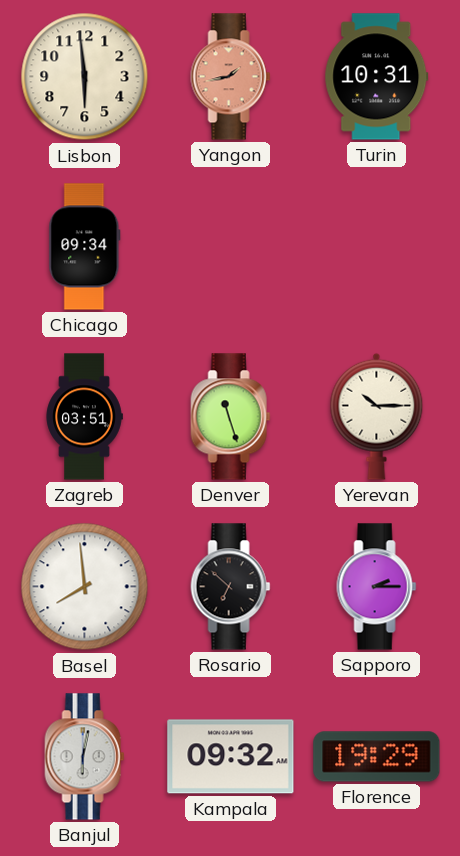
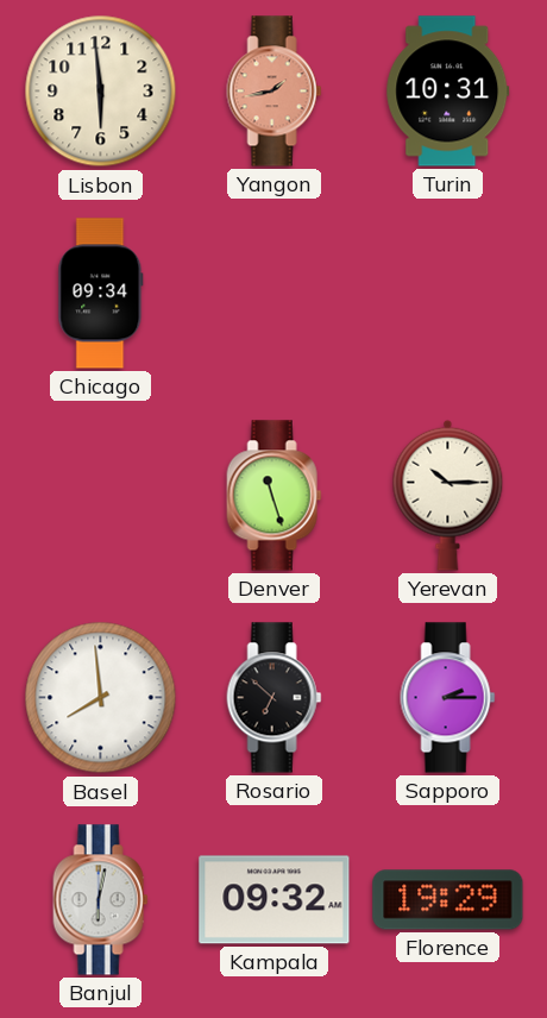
Zagreb: 03:51 -> none
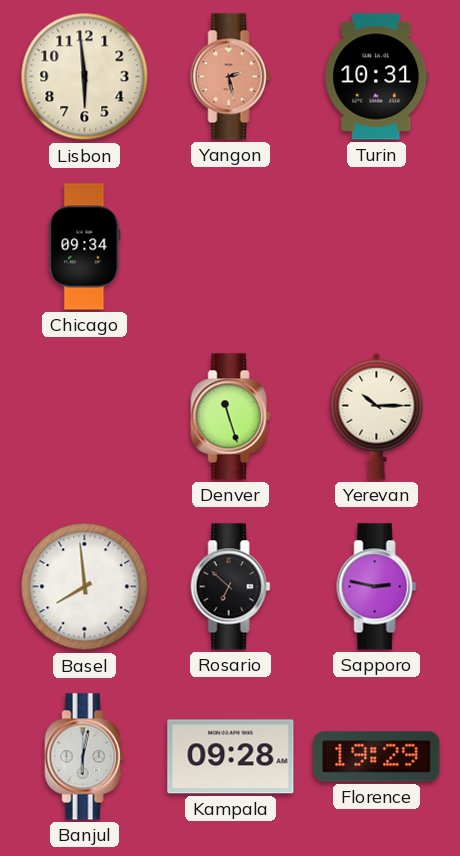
Yangon: 1:43 -> 2:28
Sapporo: 2:15 -> 2:47
Kampala: 09:32 -> 09:28
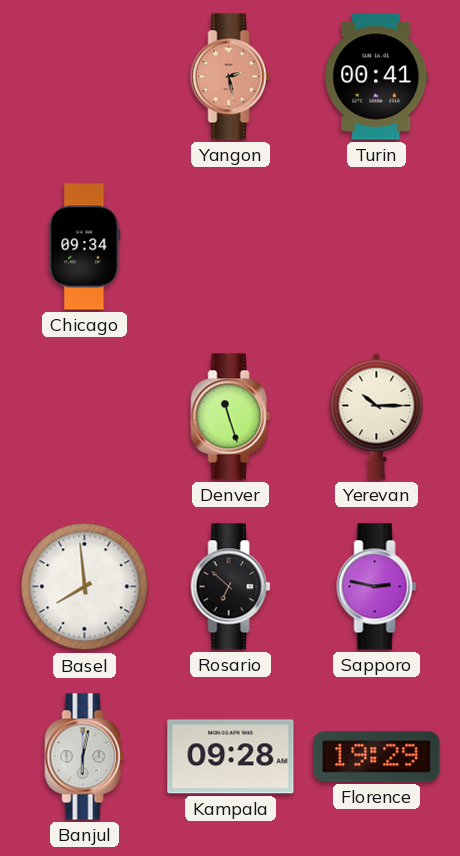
Lisbon: 5:59 -> none
Turin: 10:31 -> 00:41
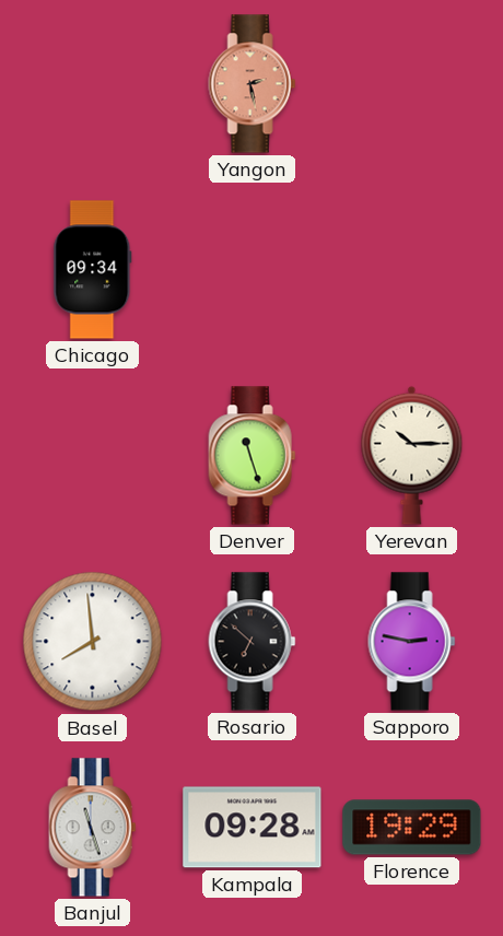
Turin: 00:41 -> none
Banjul: 6:02 -> 11:27
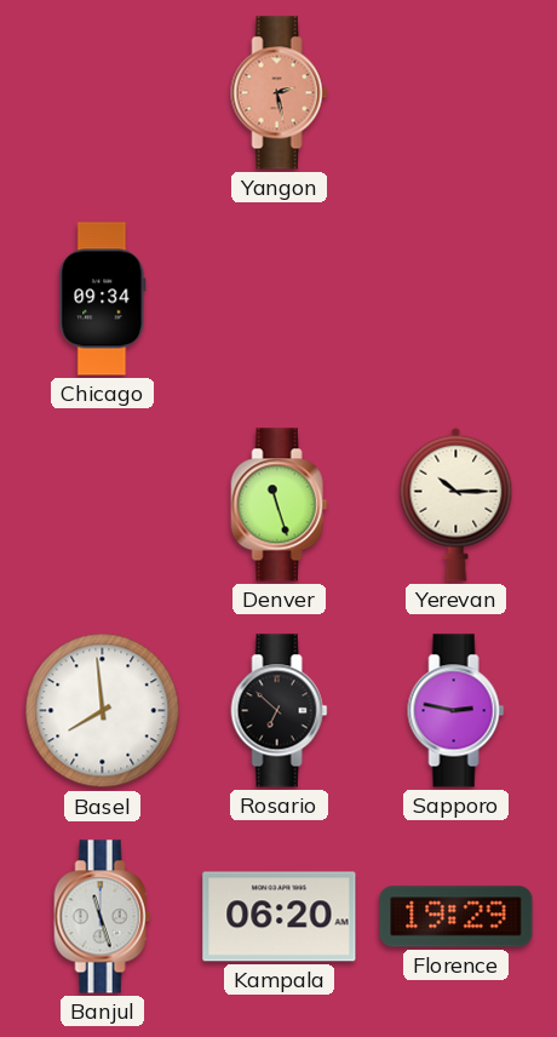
Kampala: 09:28 -> 06:20
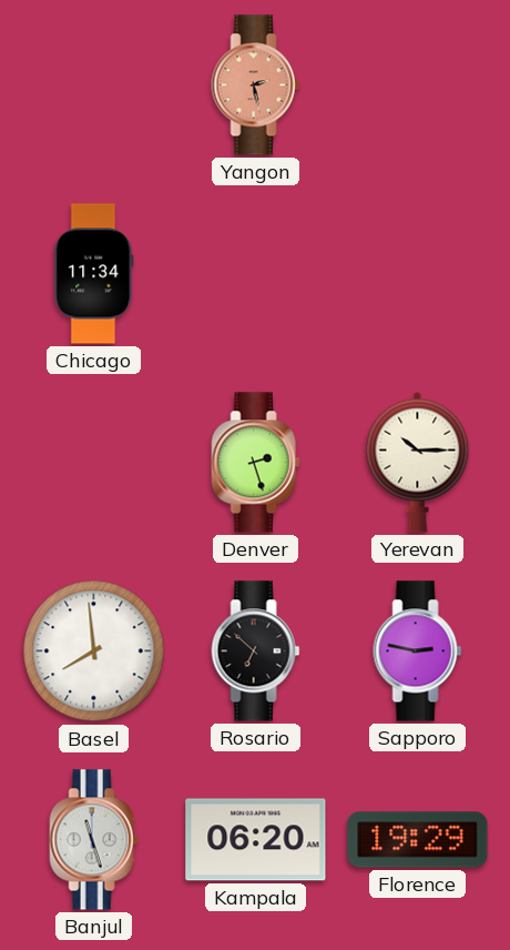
Chicago: 09:34 -> 11:34
Denver: 11:27 -> 2:27
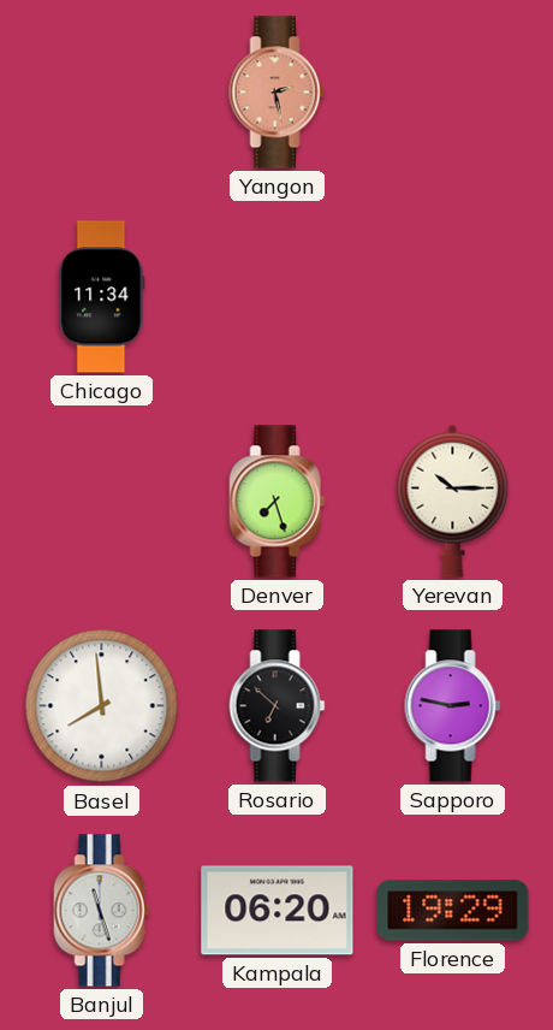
Denver: 2:27 -> 7:27
